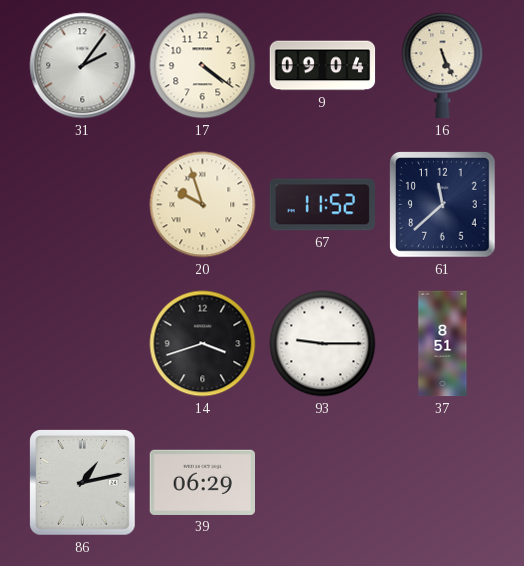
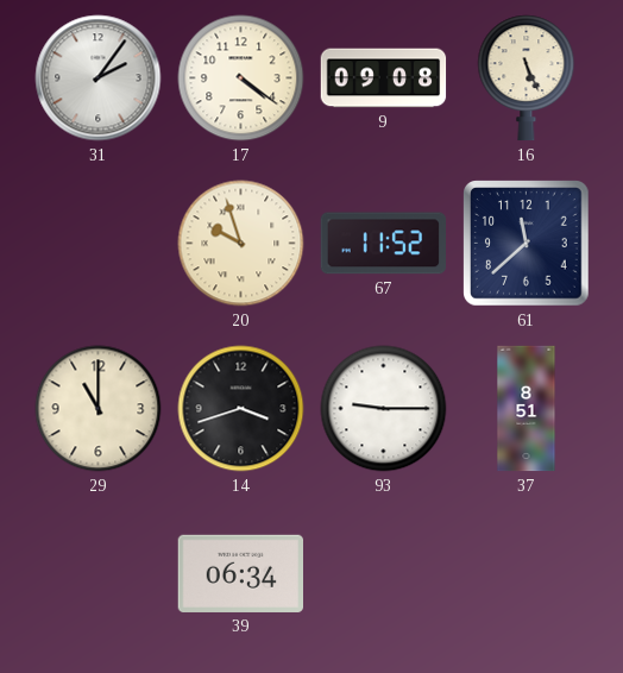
9: 09:04 -> 09:08
29: none -> 11:00
86: 1:13 -> none
39: 06:29 -> 06:34
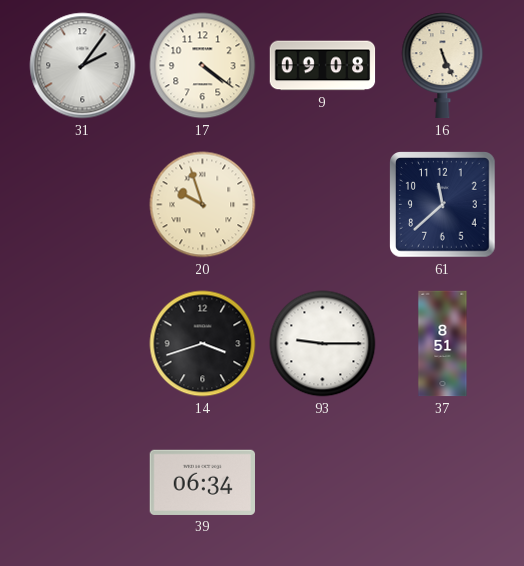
67: 11:52 -> none
29: 11:00 -> none
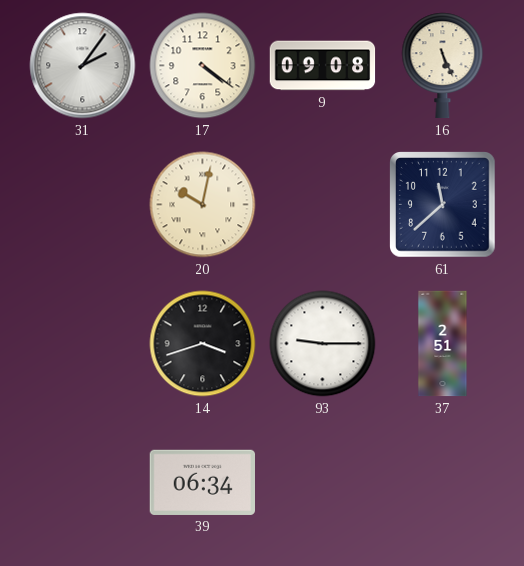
20: 9:57 -> 10:02
37: 8:51 -> 2:51
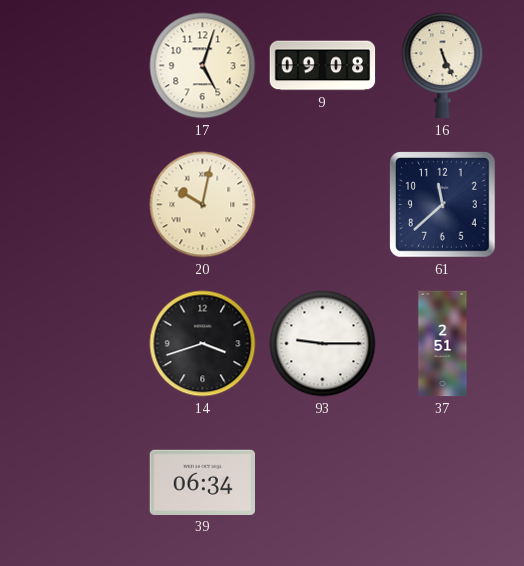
31: 2:06 -> none
17: 4:21 -> 5:03
